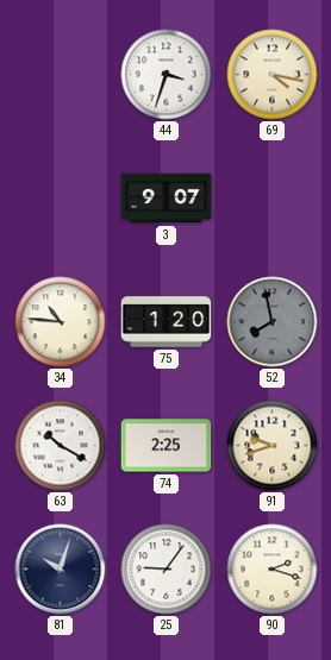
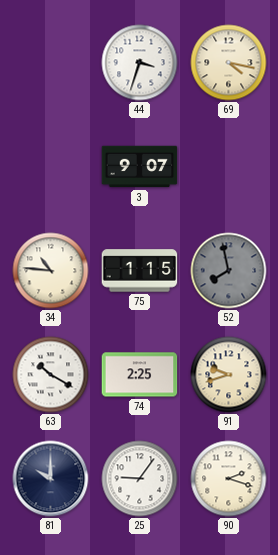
75: 1:20 -> 1:15
81: 10:03 -> 10:00
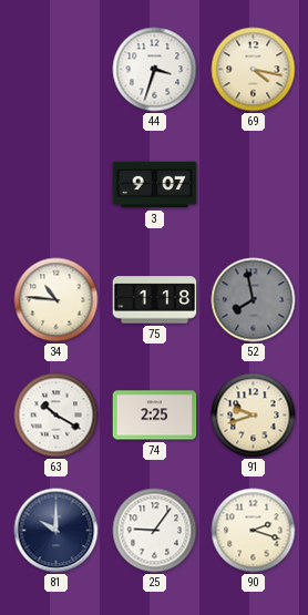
75: 1:15 -> 1:18
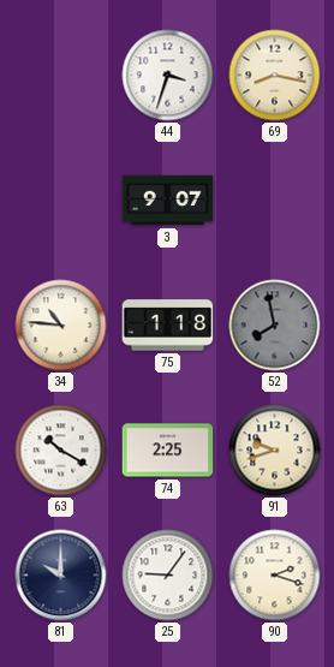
69: 4:17 -> 8:17
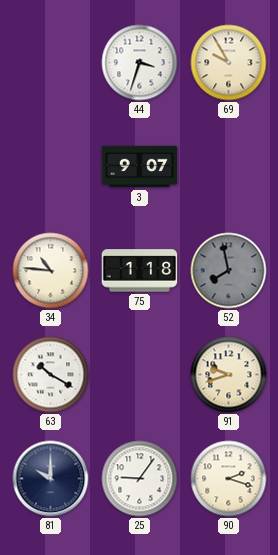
69: 8:17 -> 9:55
74: 2:25 -> none
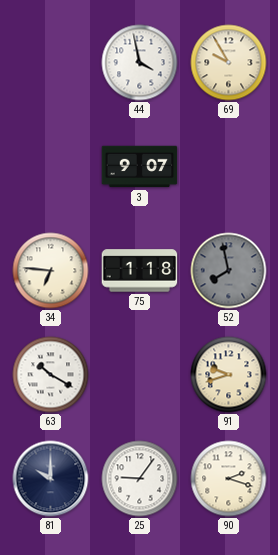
44: 3:33 -> 3:58
34: 10:46 -> 6:46
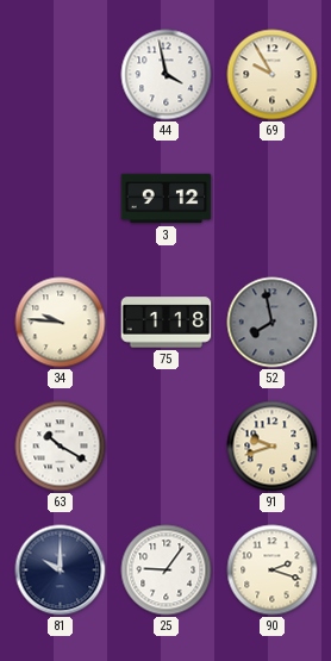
3: 9:07 -> 9:12
34: 6:46 -> 9:46
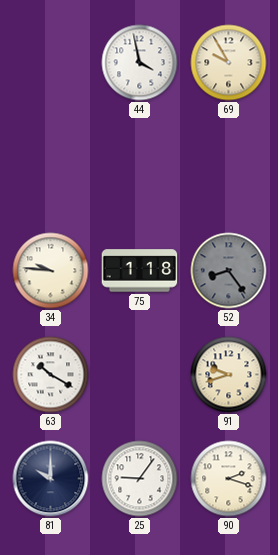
3: 9:12 -> none
52: 7:58 -> 8:24
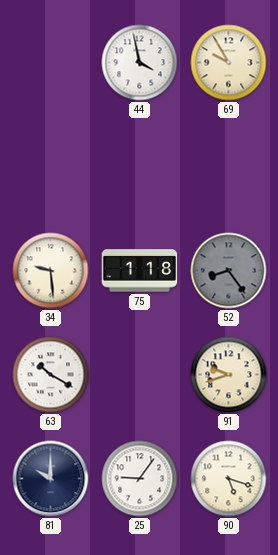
34: 9:46 -> 9:29
90: 2:18 -> 5:18
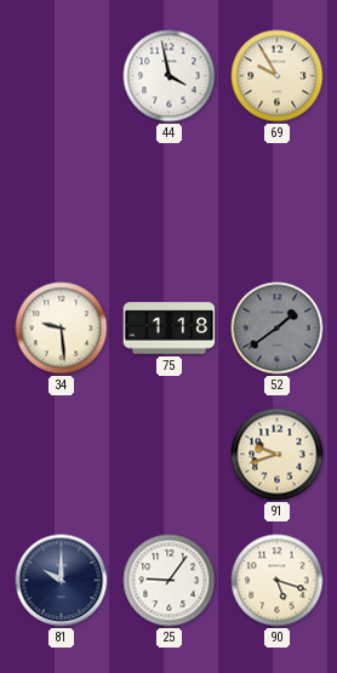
52: 8:24 -> 1:39
63: 10:20 -> none
